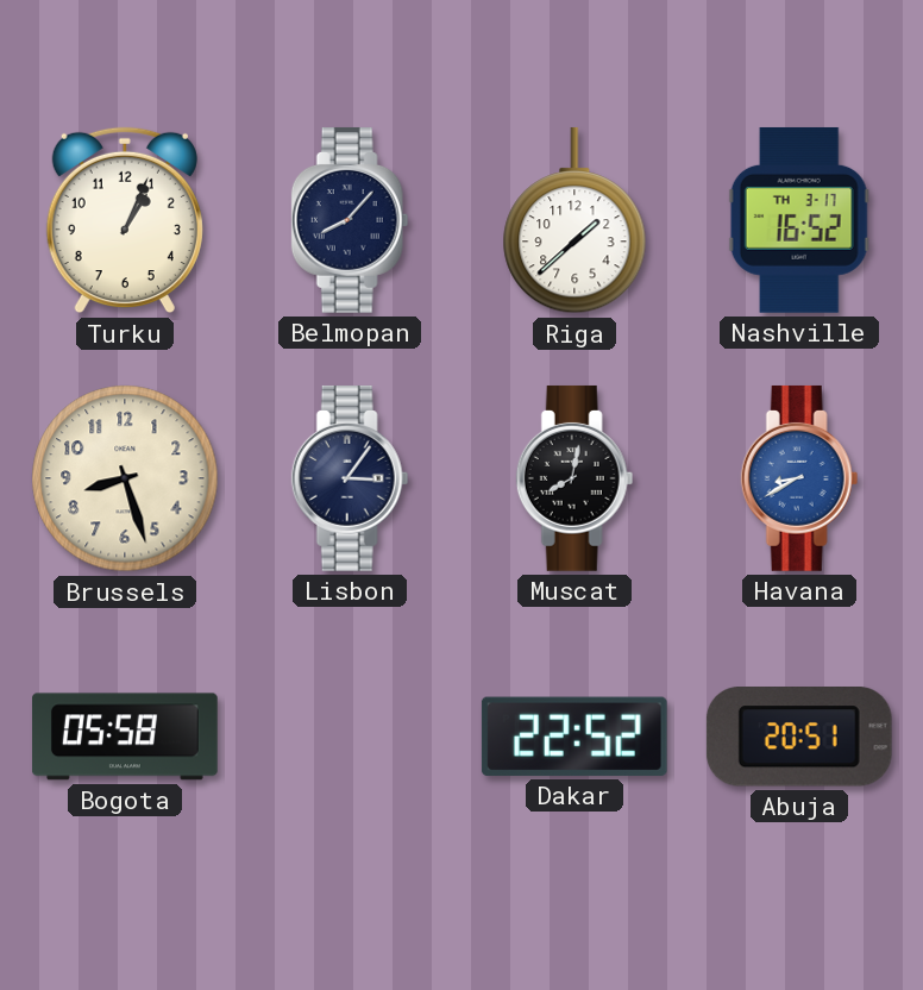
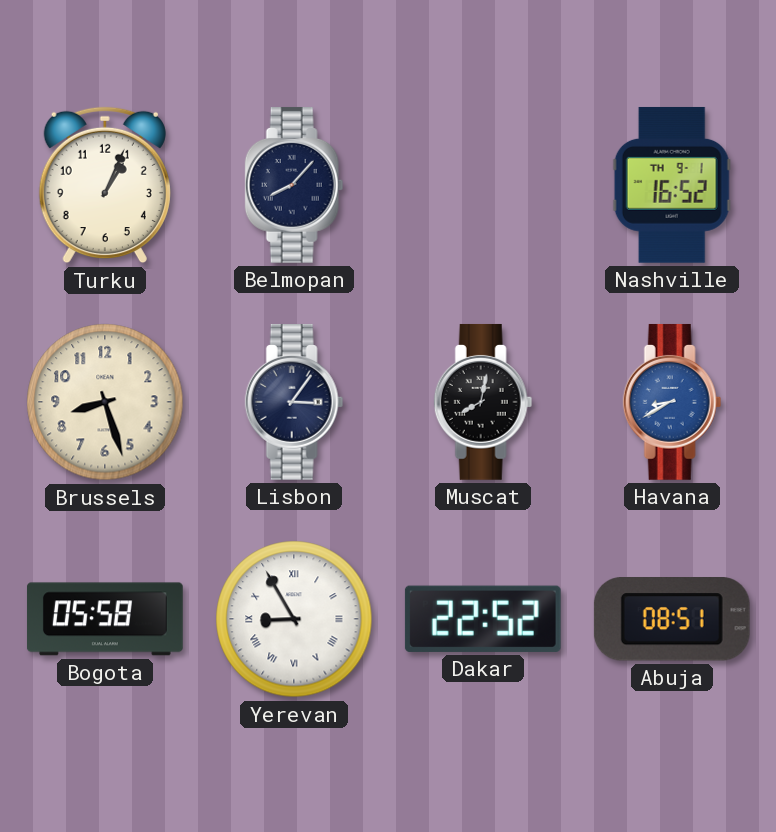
Riga: 1:38 -> none
Nashville date: TH 3-17 -> TH 9-1
Yerevan: none -> 8:55
Abuja: 20:51 -> 08:51
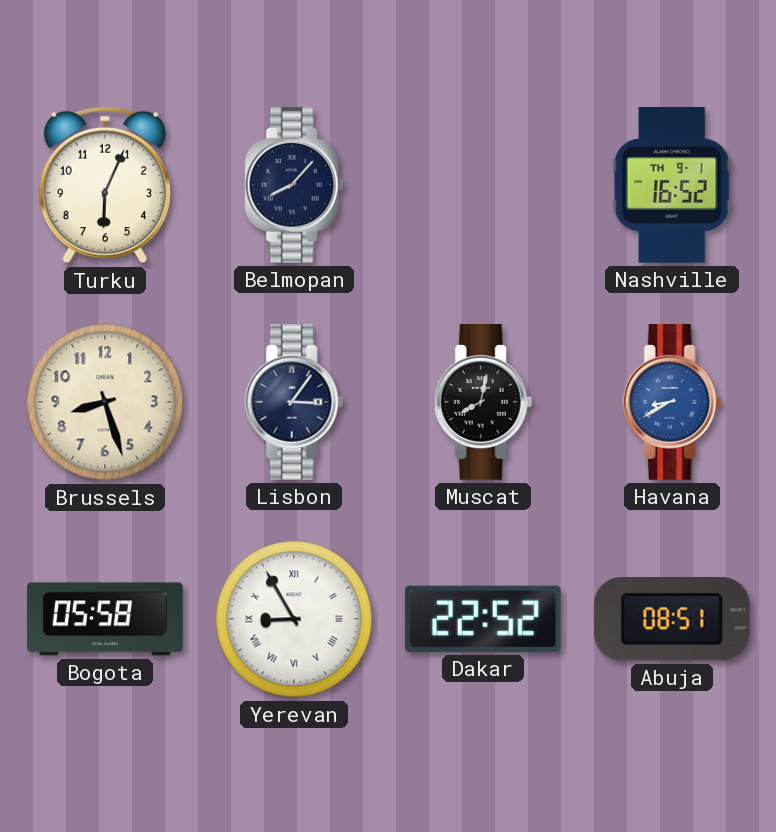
Turku: 1:04 -> 6:04
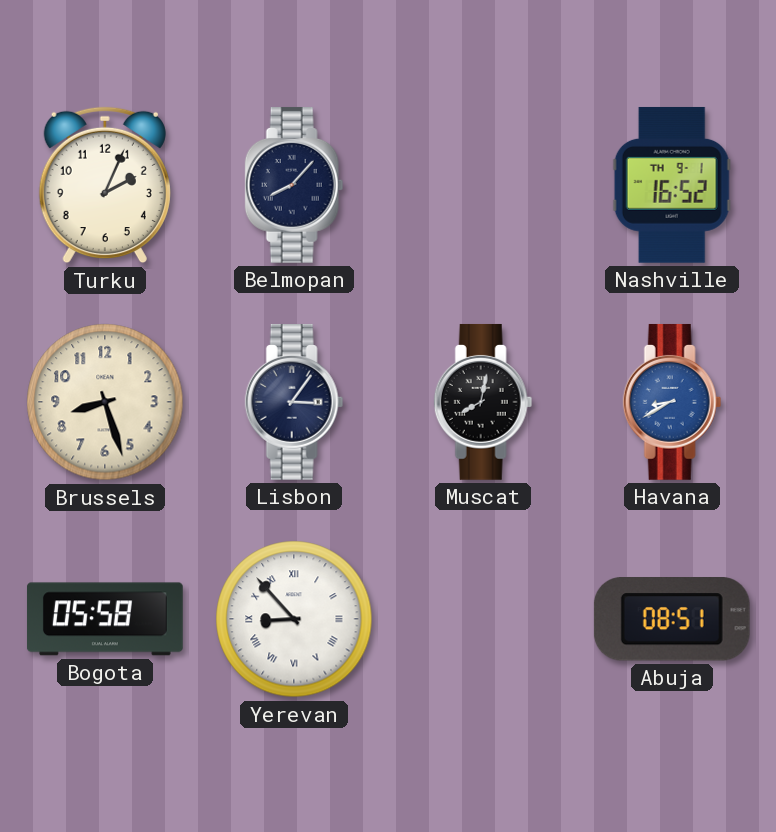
Turku: 6:04 -> 2:04
Yerevan: 8:55 -> 8:53
Dakar: 22:52 -> none
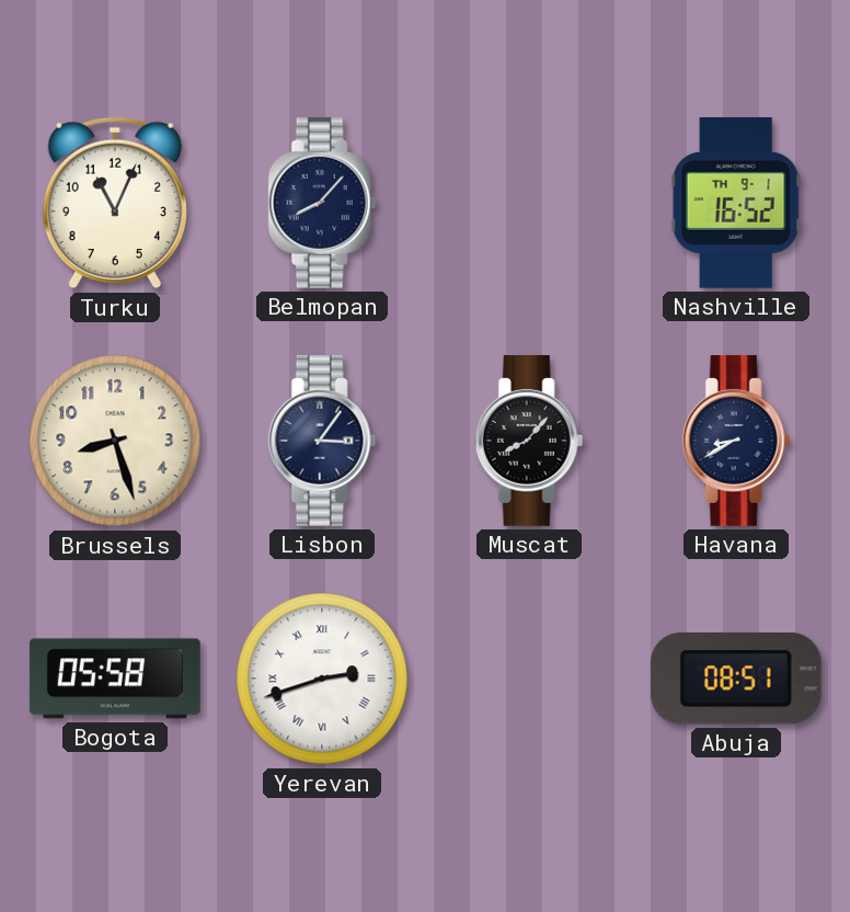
Turku: 2:04 -> 11:04
Muscat: 8:02 -> 8:07
Havana dial: blue -> navy
Yerevan: 8:53 -> 2:42
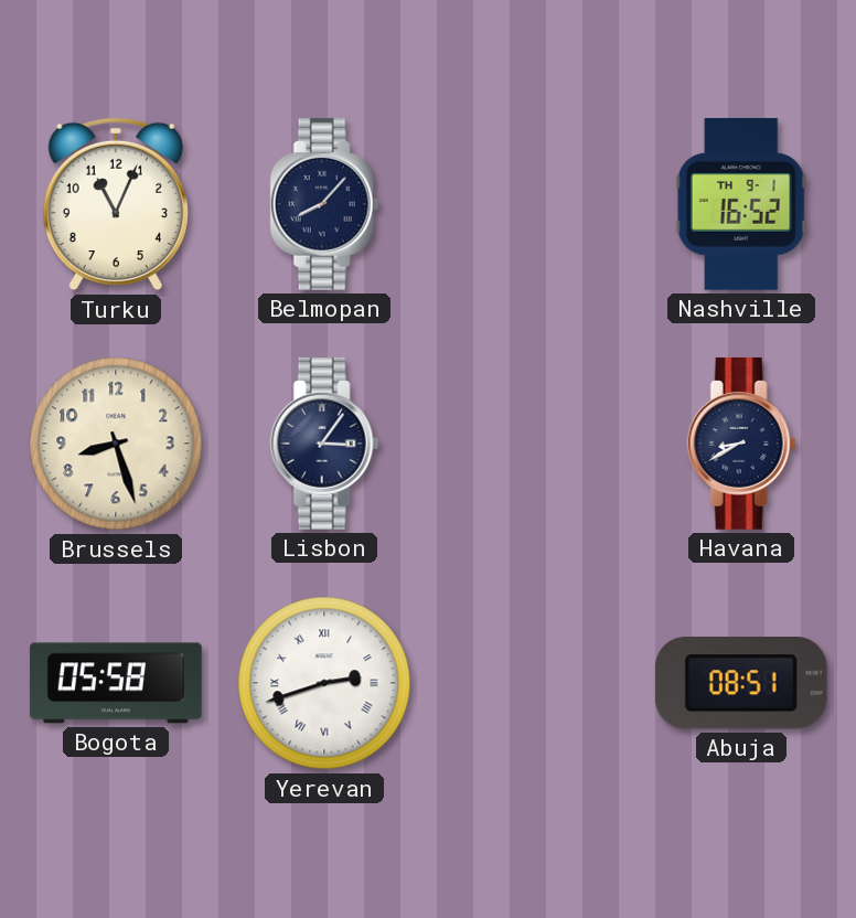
Muscat: 8:07 -> none
